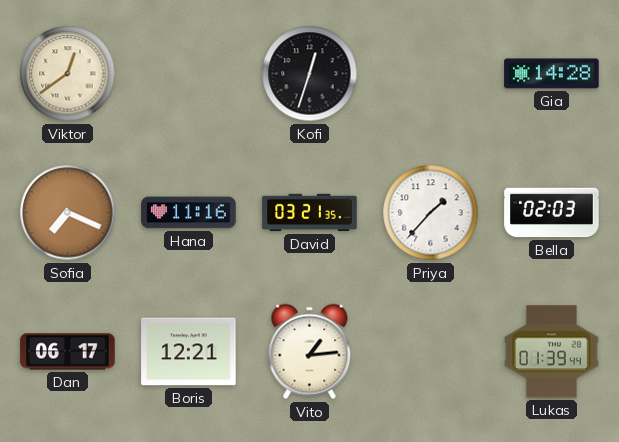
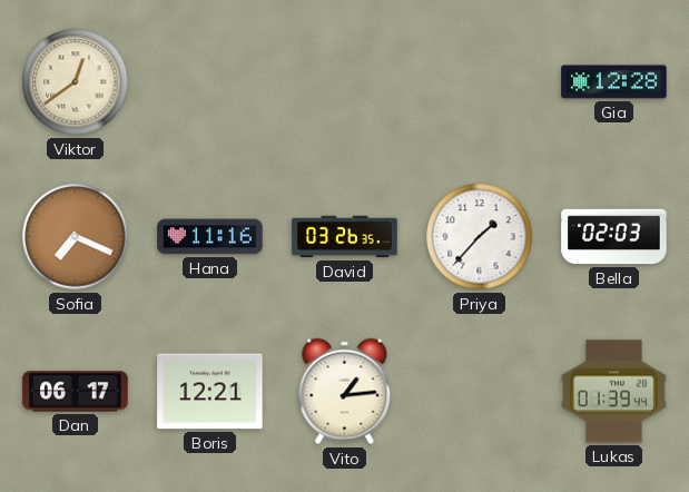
Kofi: 12:33 -> none
Gia: 14:28 -> 12:28
David: 03:21 -> 03:26
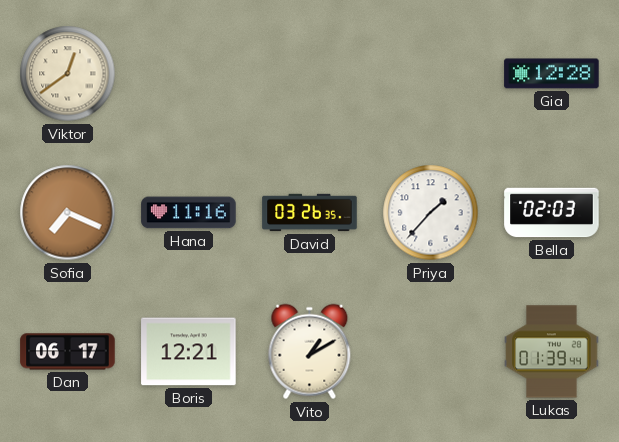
Vito: 1:14 -> 1:10
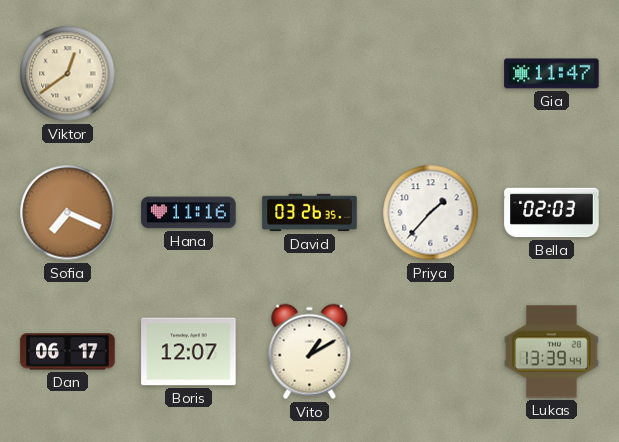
Gia: 12:28 -> 11:47
Boris: 12:21 -> 12:07
Lukas: 01:39 -> 13:39
